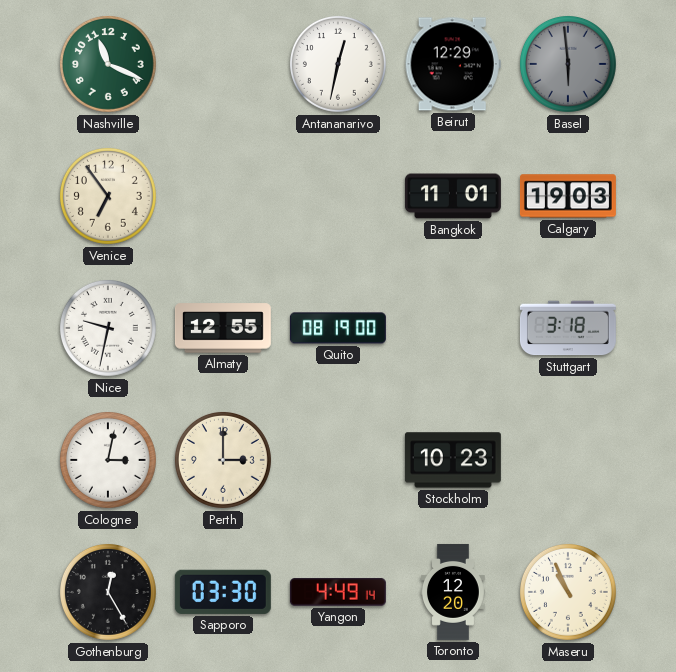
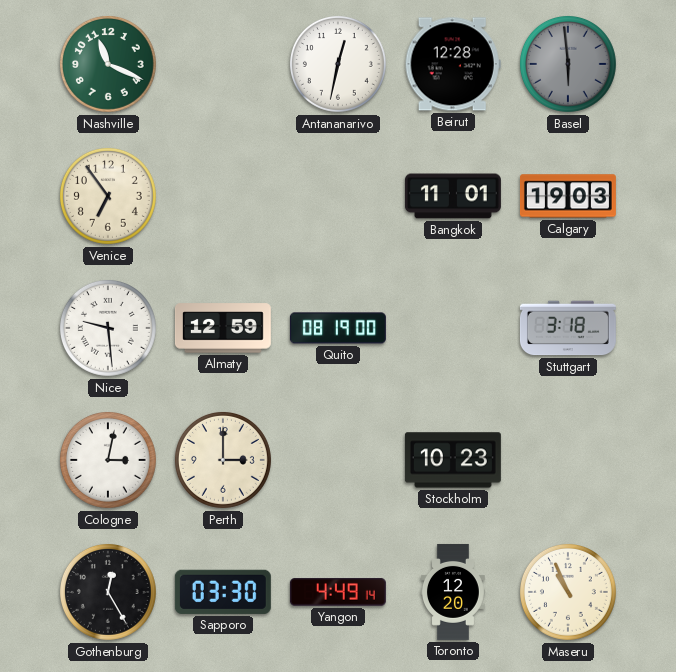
Beirut: 12:29 -> 12:28
Nice: 9:32 -> 9:29
Almaty: 12:55 -> 12:59
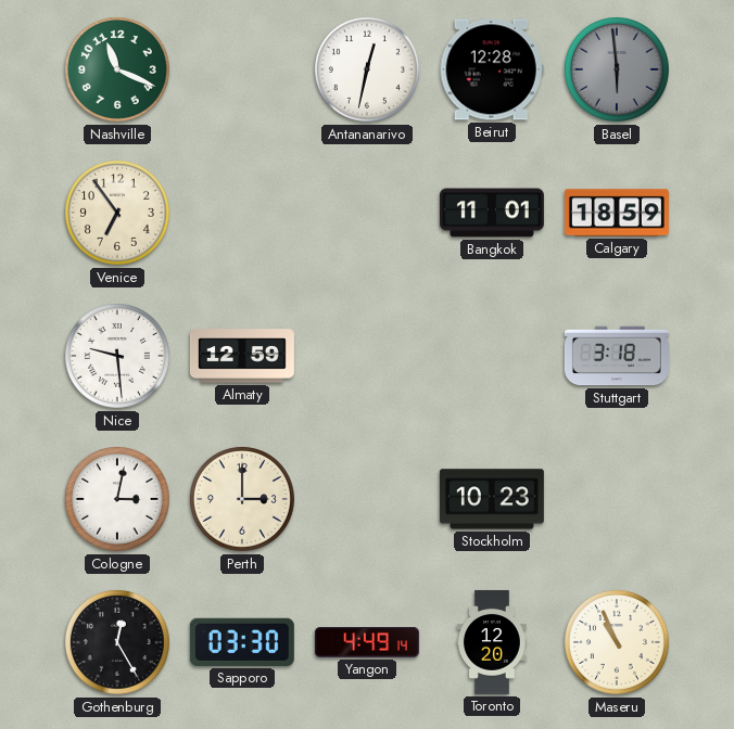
Calgary: 19:03 -> 18:59
Quito: 08:19 -> none
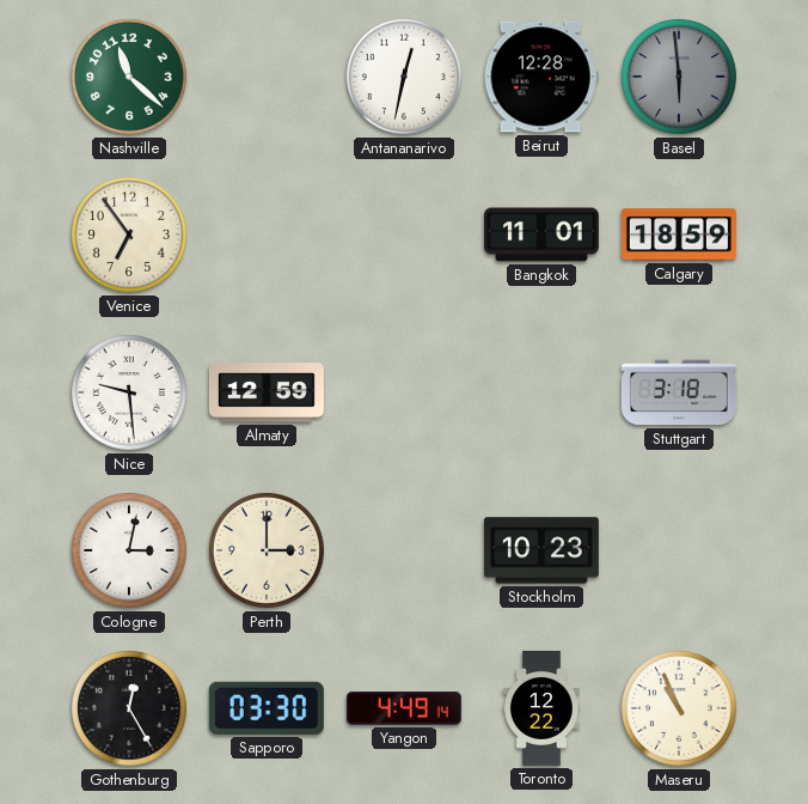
Nashville: 11:19 -> 11:22
Toronto: 12:20 -> 12:22
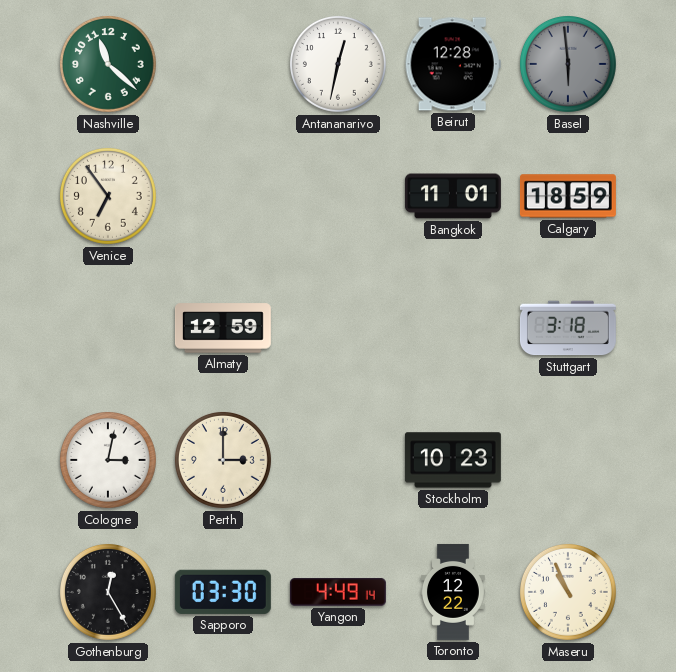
Nice: 9:29 -> none
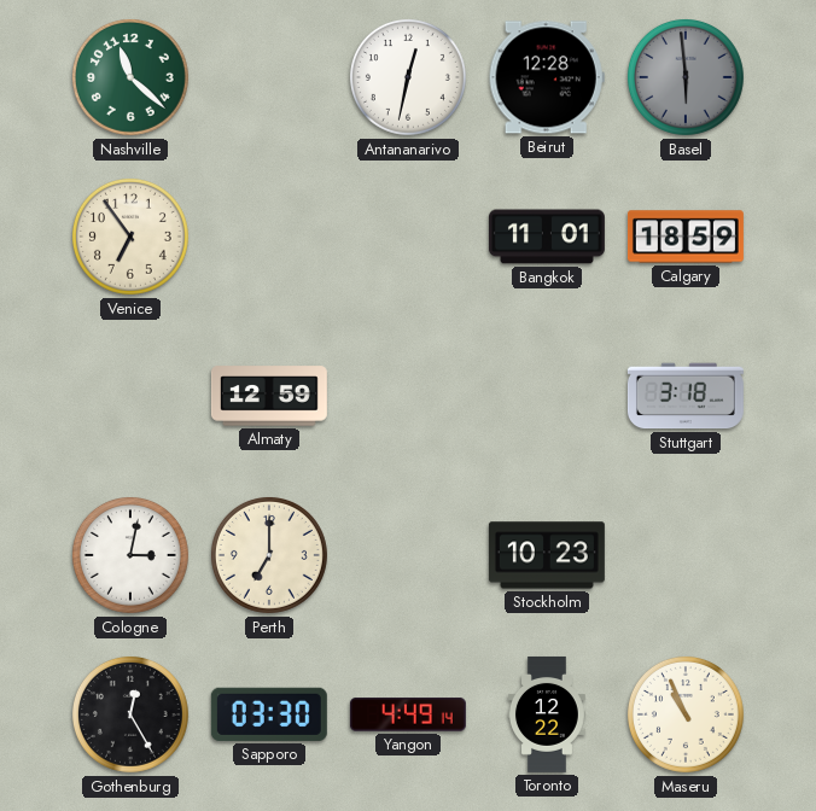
Perth: 3:00 -> 7:00
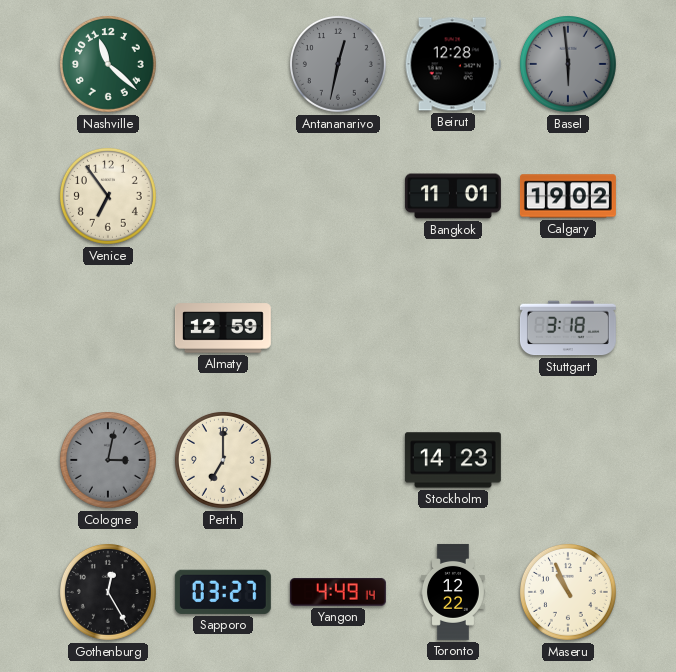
Antananarivo dial: white -> grey
Calgary: 18:59 -> 19:02
Cologne dial: white -> grey
Stockholm: 10:23 -> 14:23
Sapporo: 03:30 -> 03:27
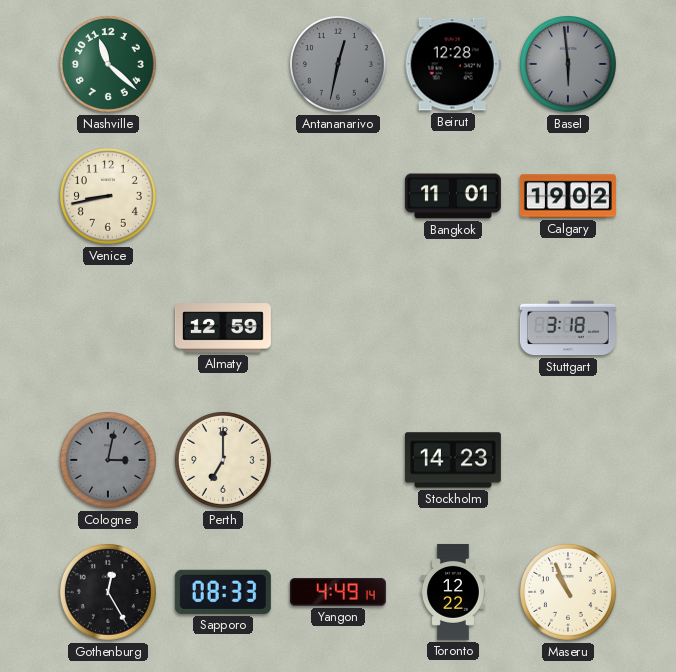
Venice: 6:54 -> 8:43
Sapporo: 03:27 -> 08:33
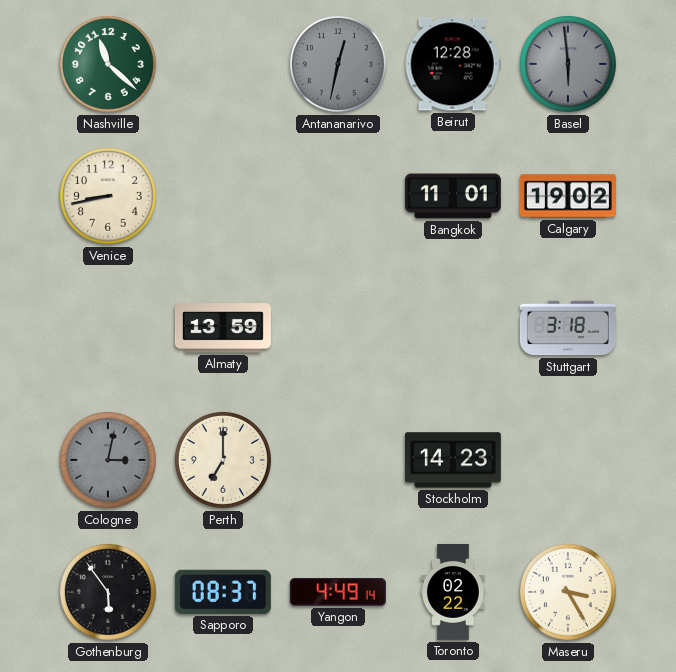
Almaty: 12:59 -> 13:59
Gothenburg: 12:25 -> 5:54
Sapporo: 08:33 -> 08:37
Toronto: 12:22 -> 02:22
Maseru: 10:56 -> 3:25
